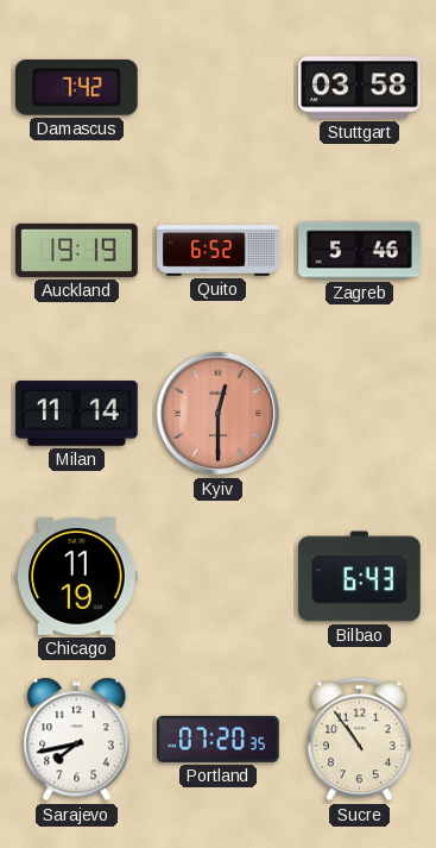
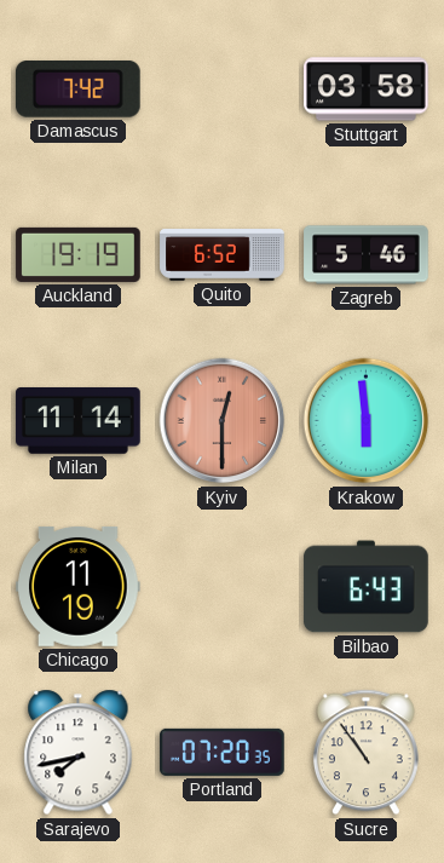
Krakow: none -> 5:59
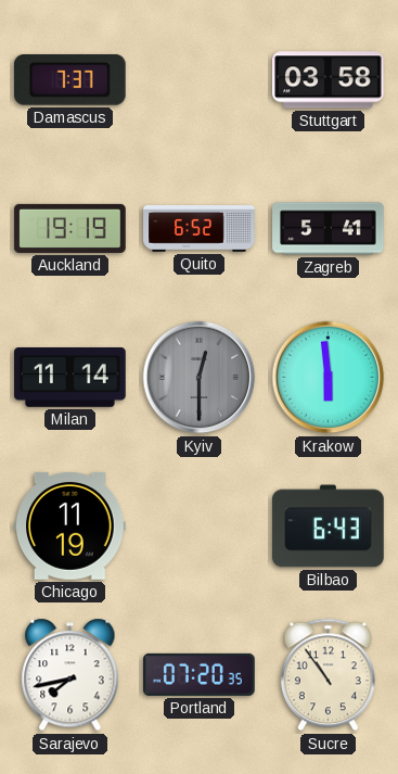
Damascus: 7:42 -> 7:37
Zagreb: 5:46 -> 5:41
Kyiv dial: salmon -> grey
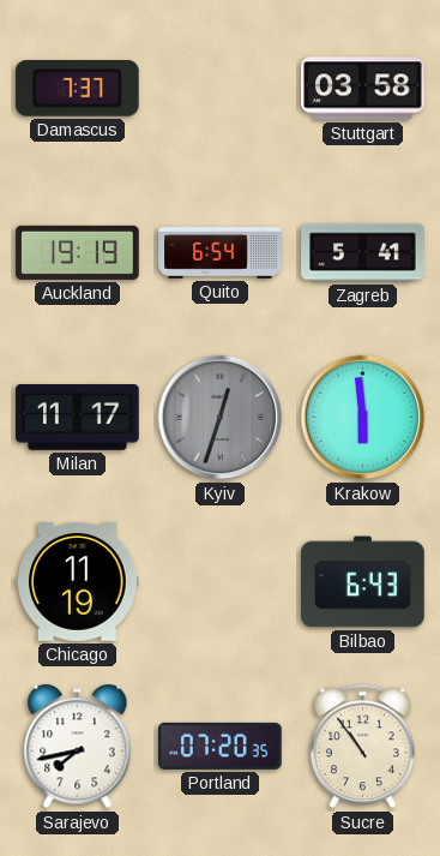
Quito: 6:52 -> 6:54
Milan: 11:14 -> 11:17
Kyiv: 12:30 -> 12:33
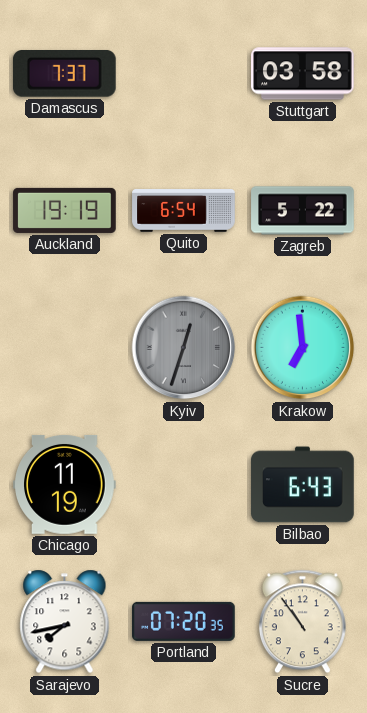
Zagreb: 5:41 -> 5:22
Milan: 11:17 -> none
Krakow: 5:59 -> 6:59
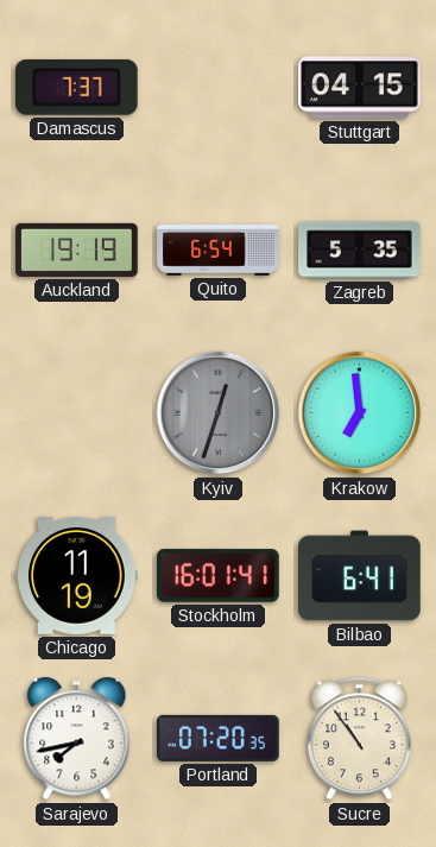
Stuttgart: 03:58 -> 04:15
Zagreb: 5:22 -> 5:35
Stockholm: none -> 16:01
Bilbao: 6:43 -> 6:41
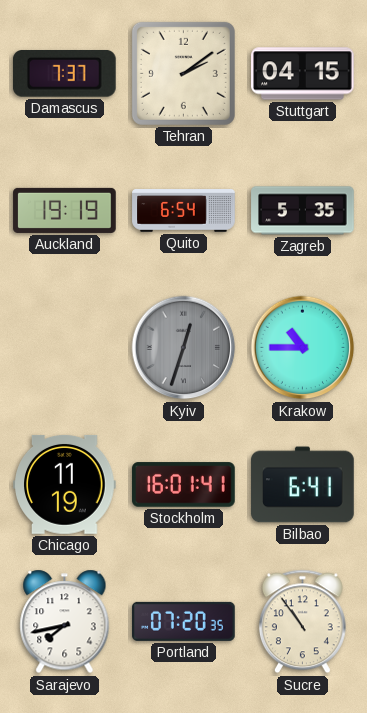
Tehran: none -> 2:09
Krakow: 6:59 -> 10:45
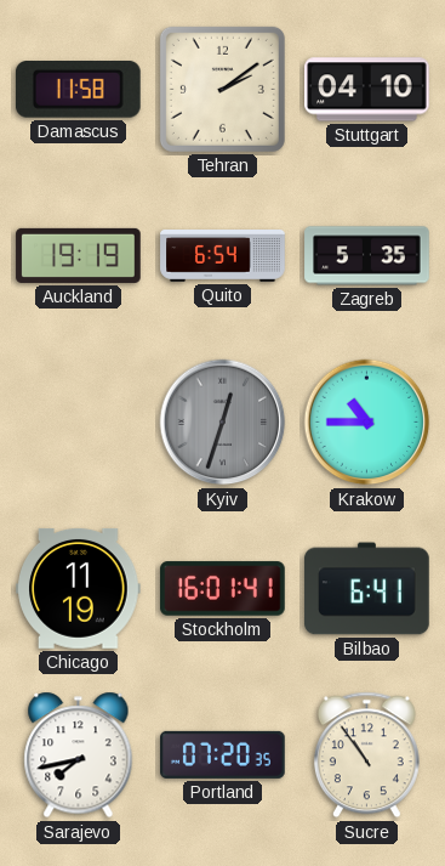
Damascus: 7:37 -> 11:58
Stuttgart: 04:15 -> 04:10
